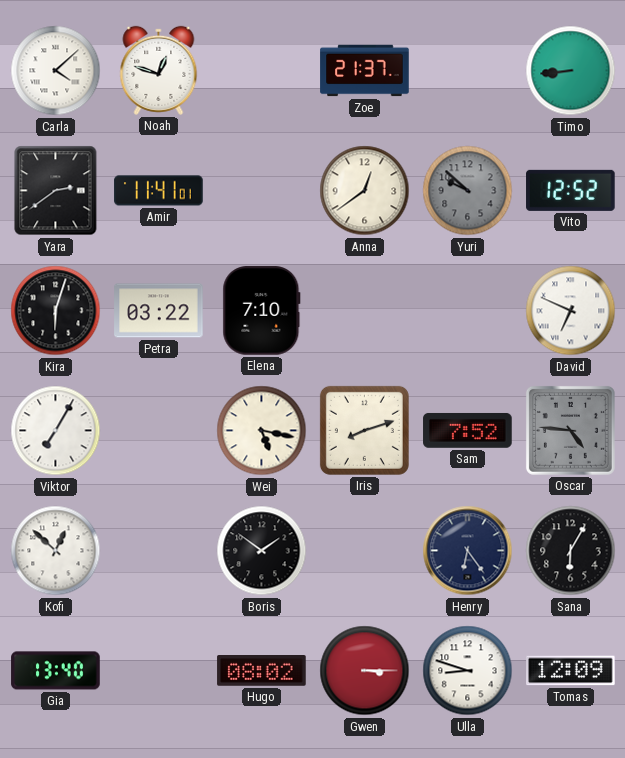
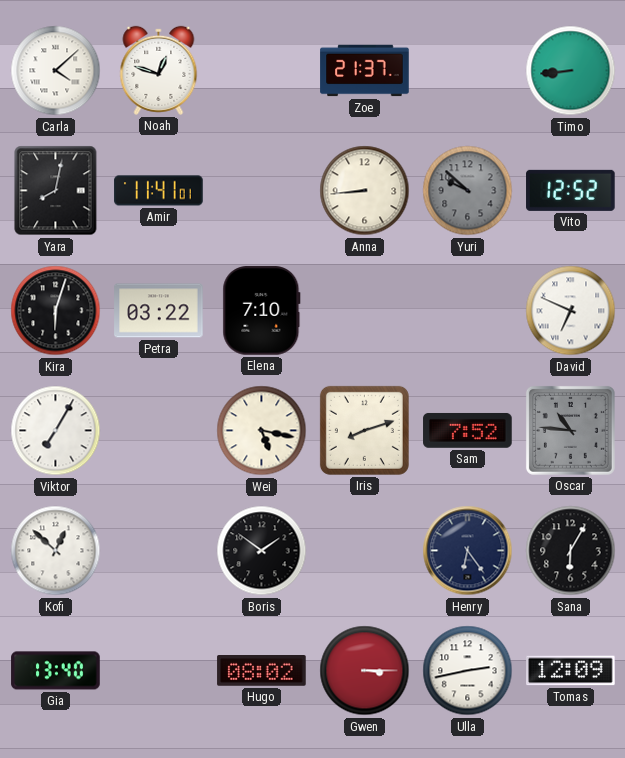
Yara: 2:39 -> 8:02
Anna: 12:39 -> 8:44
Oscar: 4:46 -> 10:46
Ulla: 8:48 -> 2:43
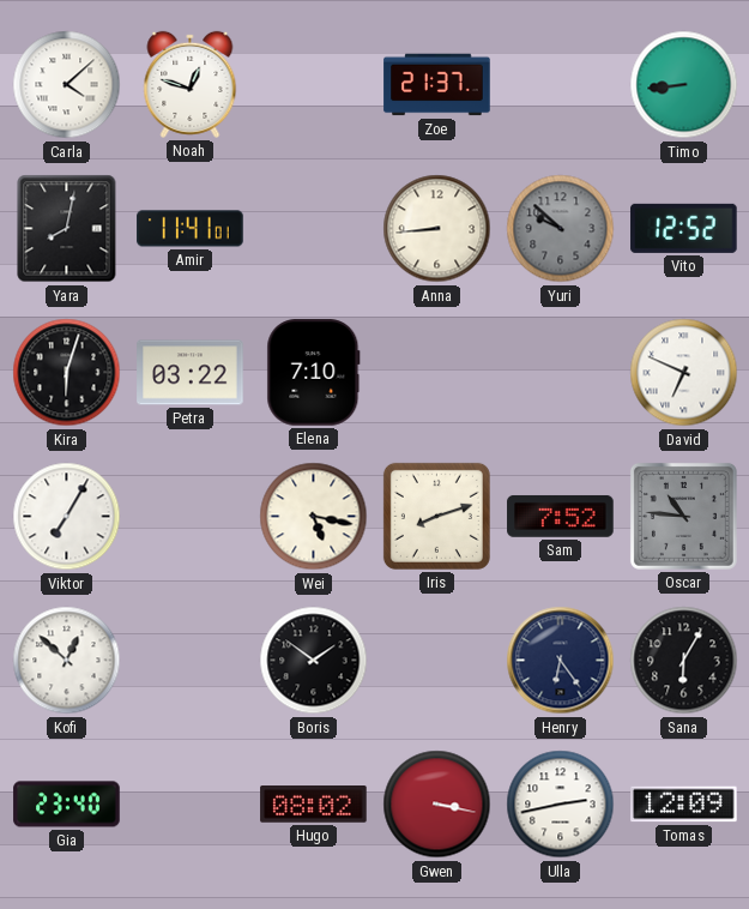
Gia: 13:40 -> 23:40
Gwen: 3:15 -> 3:17
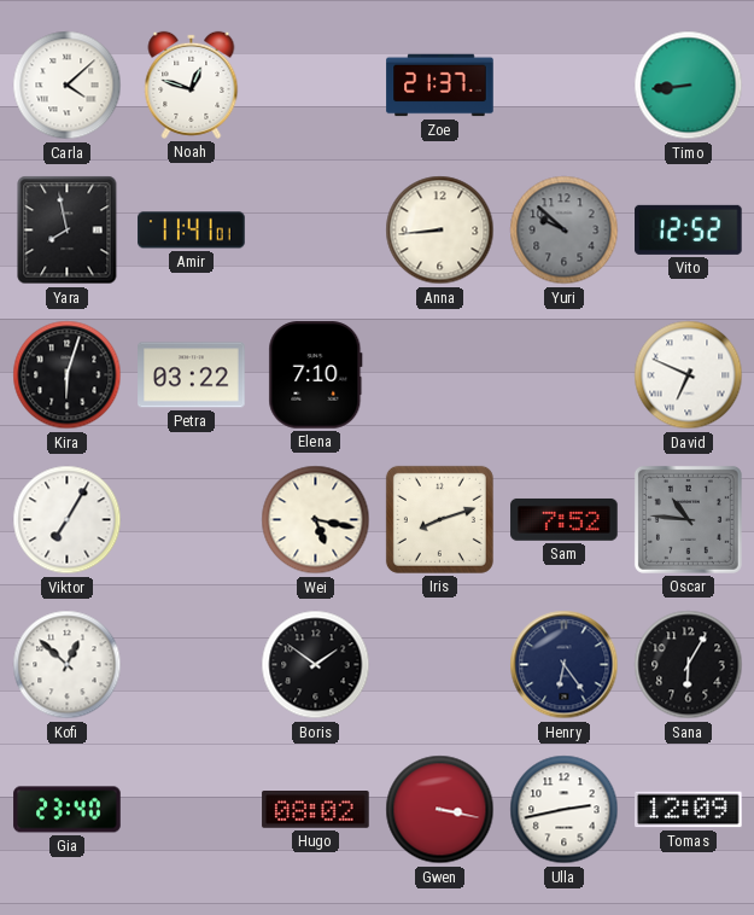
Yara: 8:02 -> 7:58
